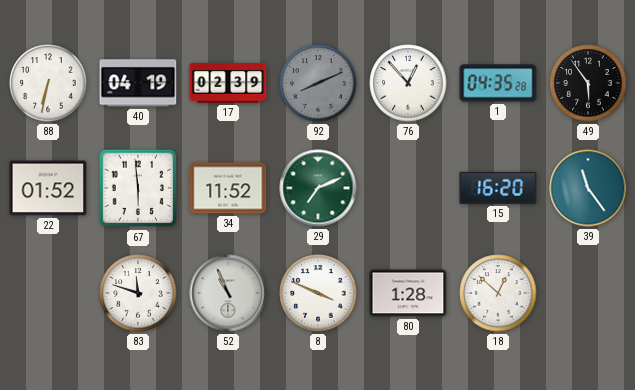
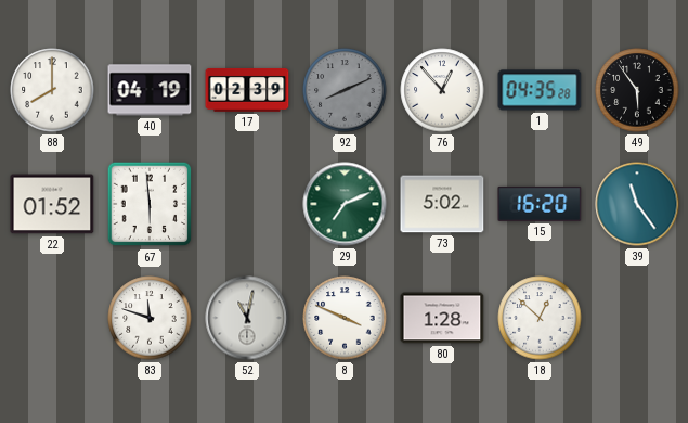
88: 6:32 -> 8:00
34: 11:52 -> none
73: none -> 5:02
52: 10:56 -> 11:02
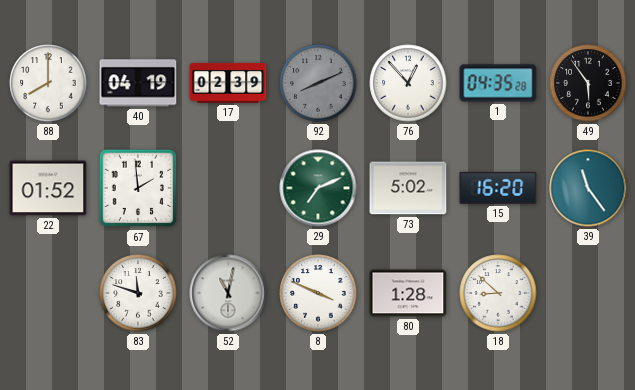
67: 5:59 -> 1:59
18: 12:52 -> 8:52
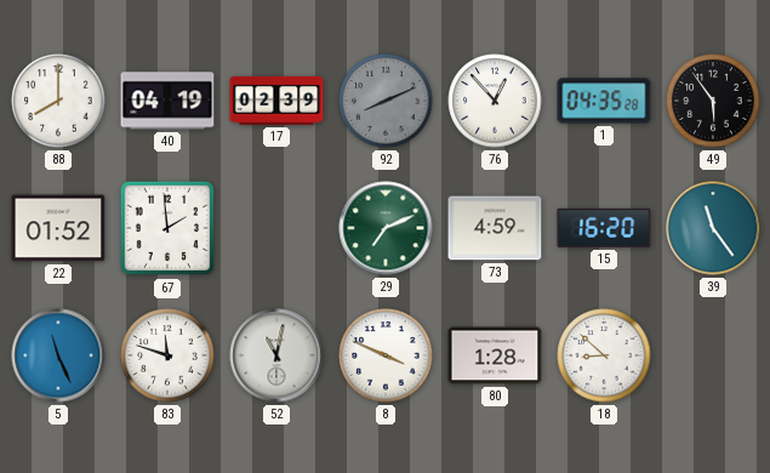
73: 5:02 -> 4:59
5: none -> 11:26
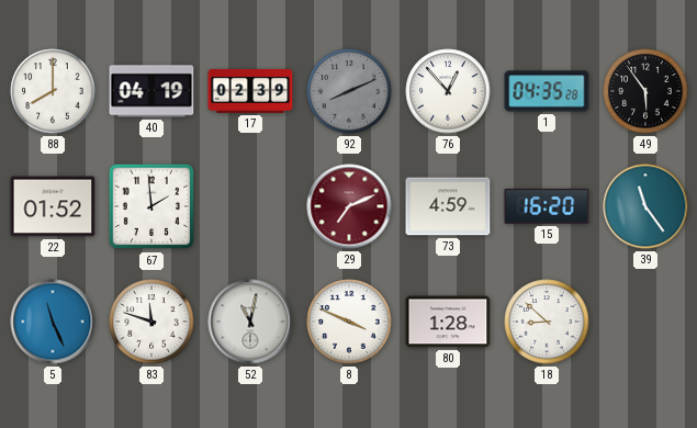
29 dial: green -> burgundy
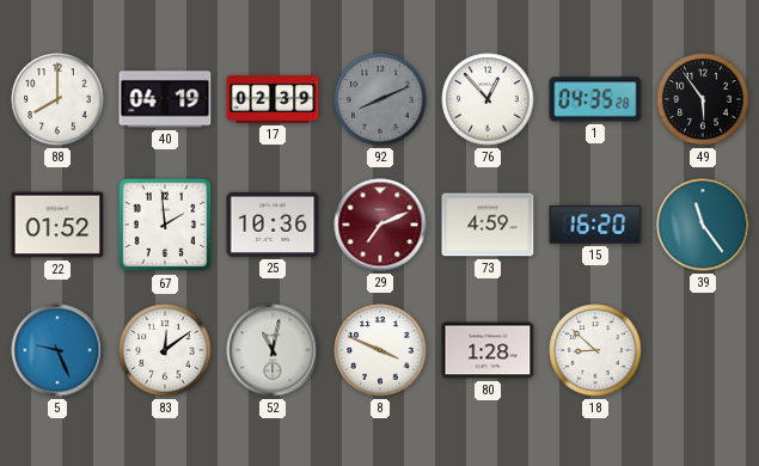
25: none -> 10:36
5: 11:26 -> 9:26
83: 11:48 -> 12:09
